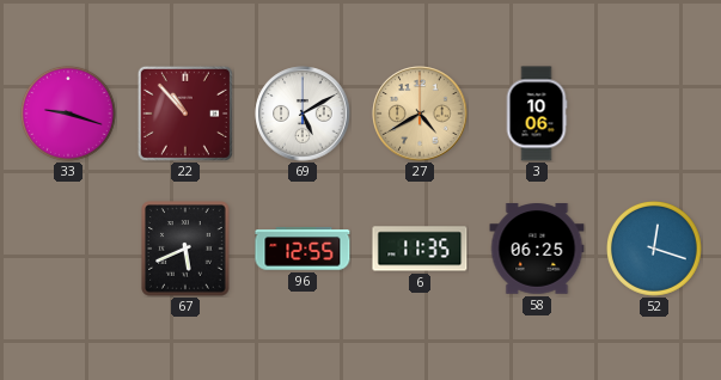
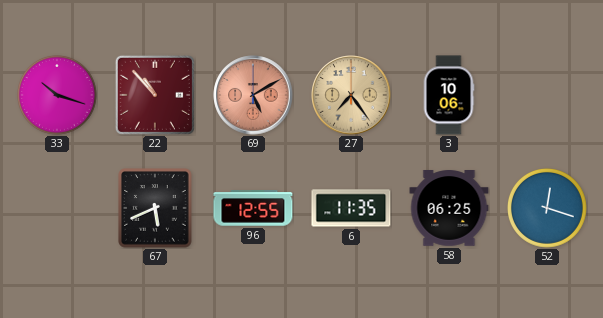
33: 9:18 -> 10:18
69 dial: white -> salmon
27: 4:40 -> 7:24
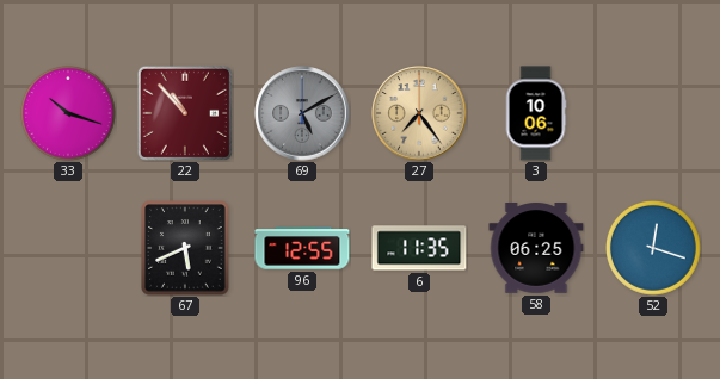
69 dial: salmon -> grey
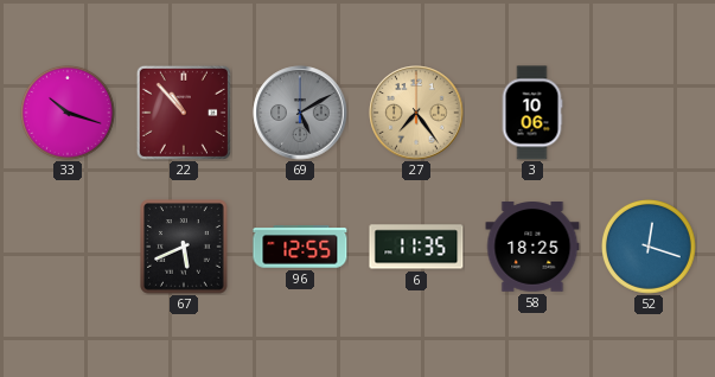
58: 06:25 -> 18:25
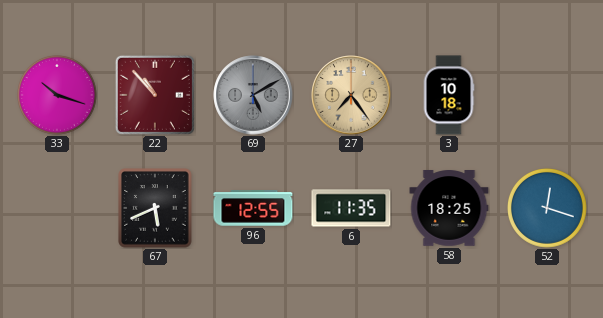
3: 10:06 -> 10:18
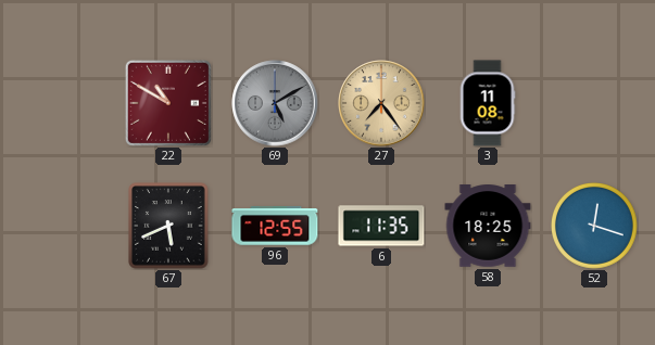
33: 10:18 -> none
22: 10:53 -> 10:50
3: 10:18 -> 11:08
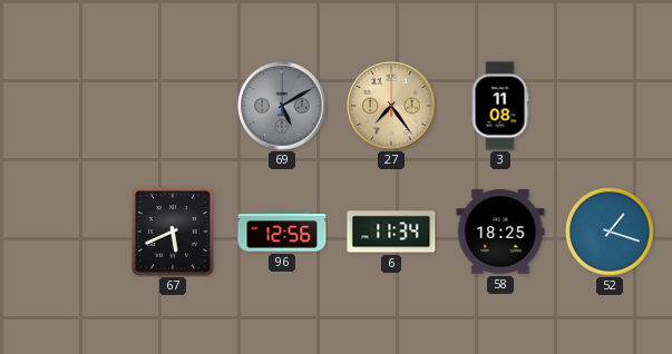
22: 10:50 -> none
96: 12:55 -> 12:56
6: 11:35 -> 11:34
52: 12:18 -> 1:18
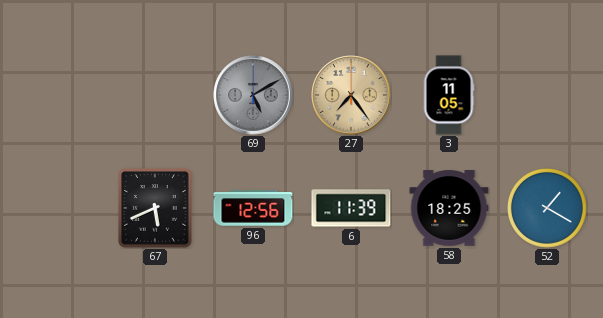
3: 11:08 -> 11:05
6: 11:34 -> 11:39
52: 1:18 -> 1:20
